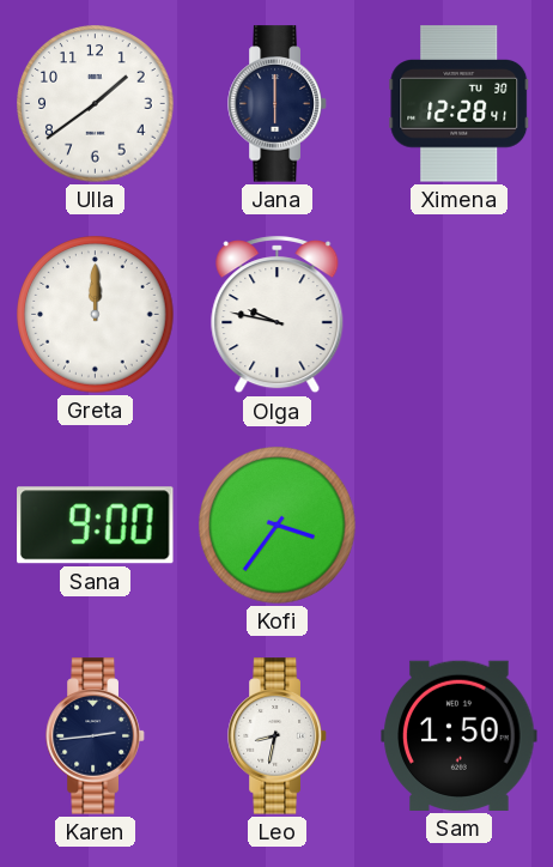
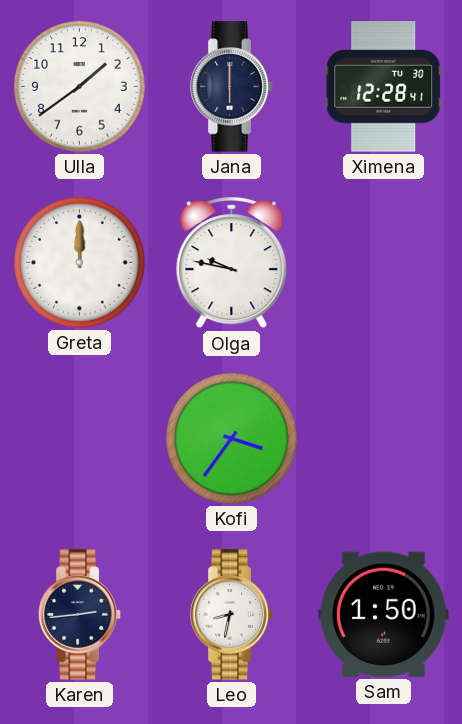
Sana: 9:00 -> none
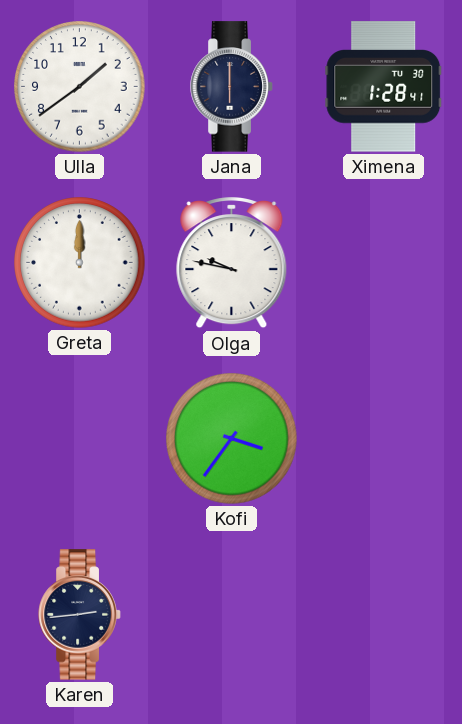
Ximena: 12:28 -> 1:28
Leo: 8:32 -> none
Sam: 1:50 -> none
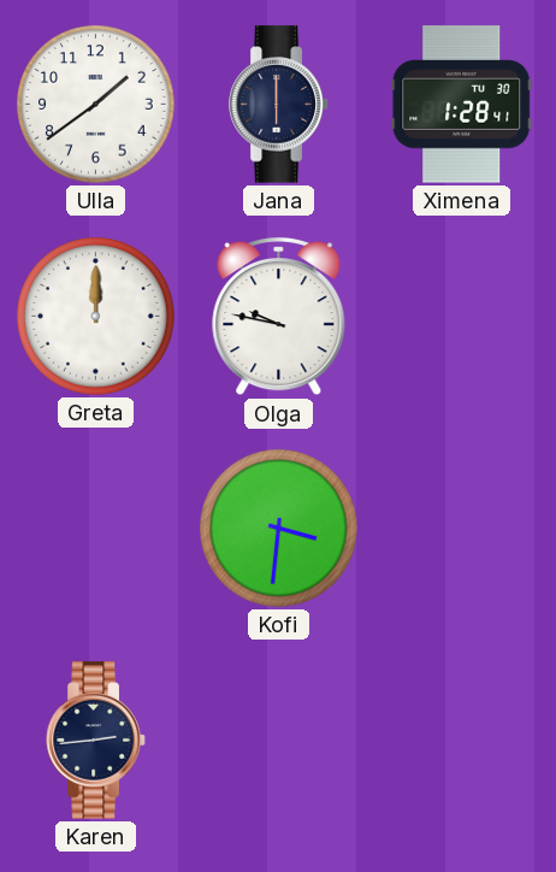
Kofi: 3:36 -> 3:31
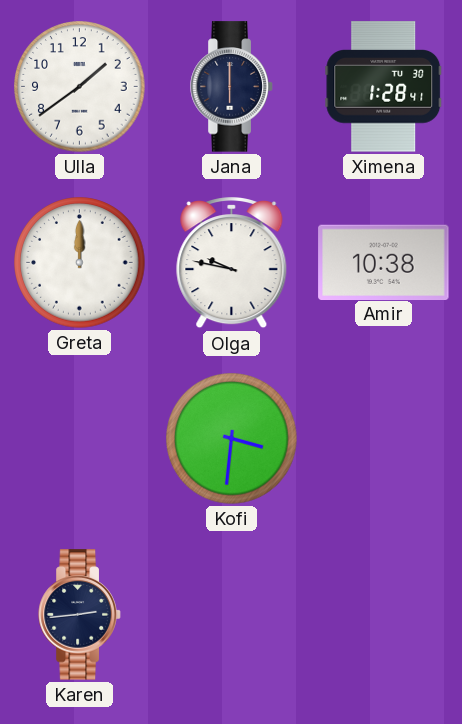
Amir: none -> 10:38
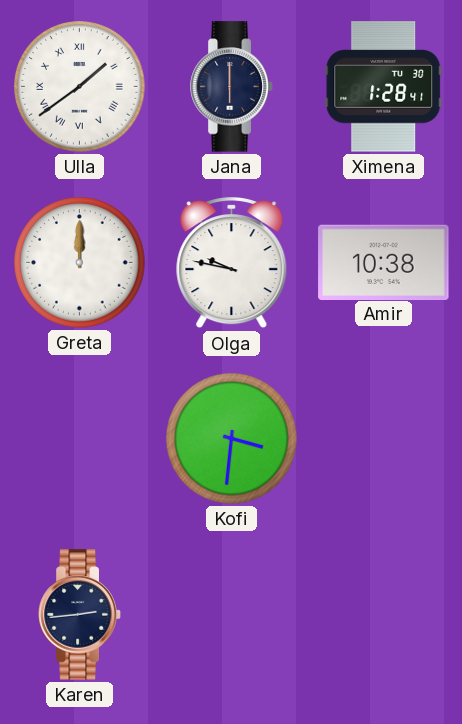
Ulla numerals: Arabic -> Roman
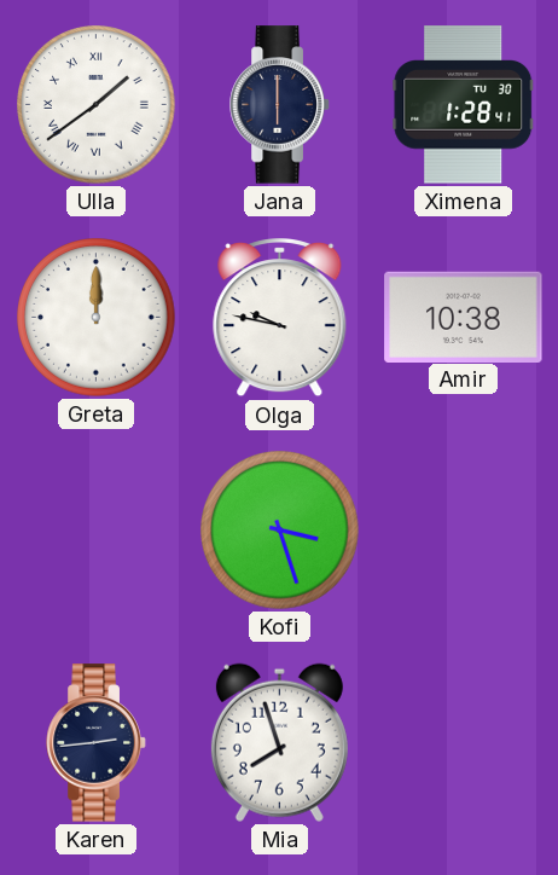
Kofi: 3:31 -> 3:27
Mia: none -> 7:57
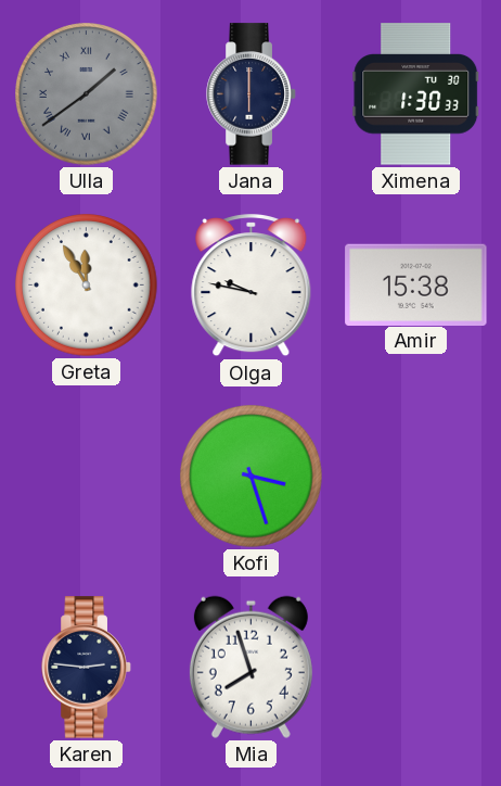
Ulla dial: white -> grey
Ximena: 1:28 -> 1:30
Greta: 12:00 -> 11:55
Amir: 10:38 -> 15:38
Karen: 2:44 -> 2:46
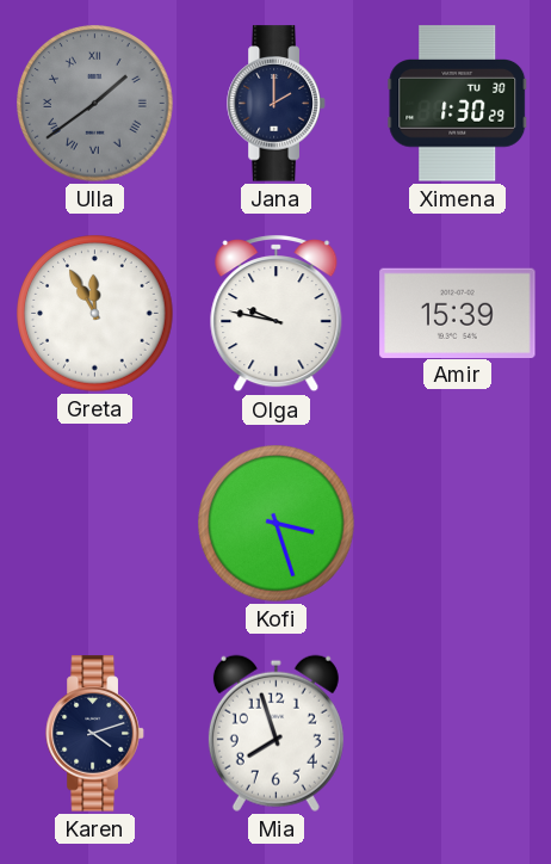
Jana: 6:00 -> 2:00
Ximena: 1:30:33 -> 1:30:29
Amir: 15:38 -> 15:39
Karen: 2:46 -> 4:12
